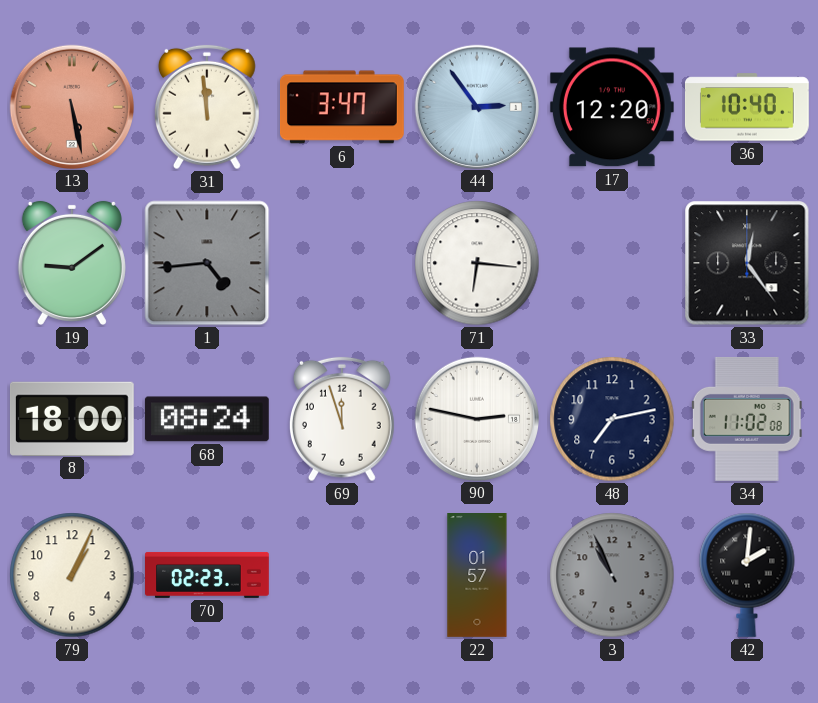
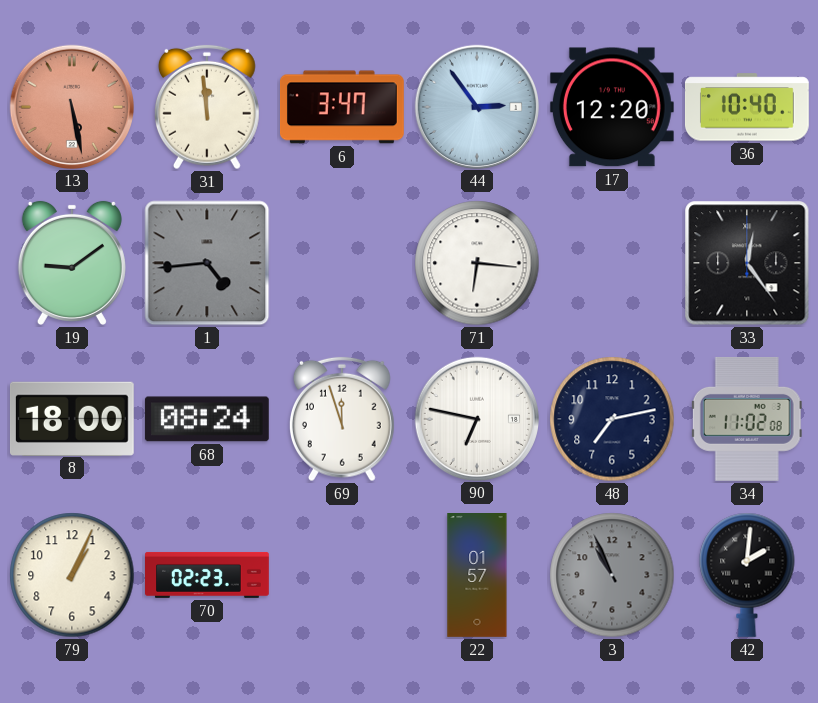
90: 2:47 -> 6:47
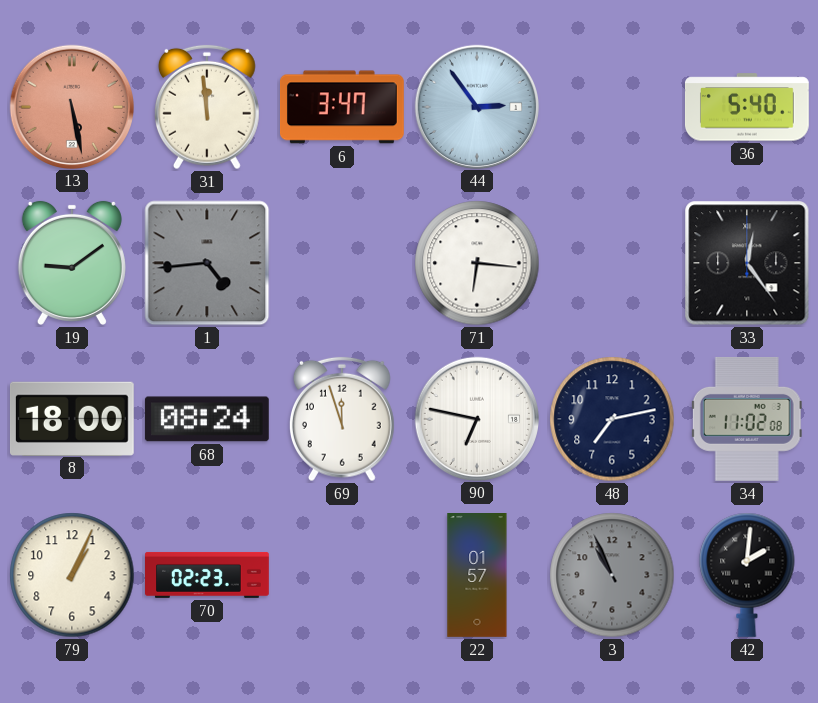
17: 12:20 -> none
36: 10:40 -> 5:40
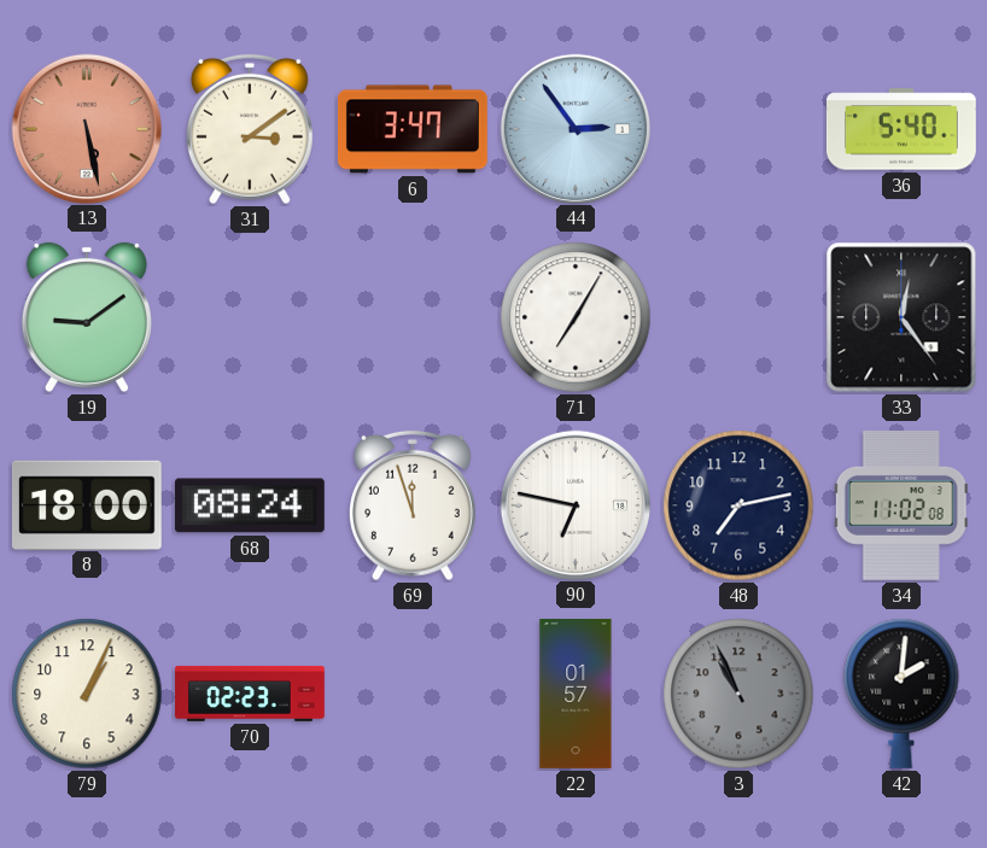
31: 11:59 -> 3:09
1: 4:44 -> none
71: 6:16 -> 7:05
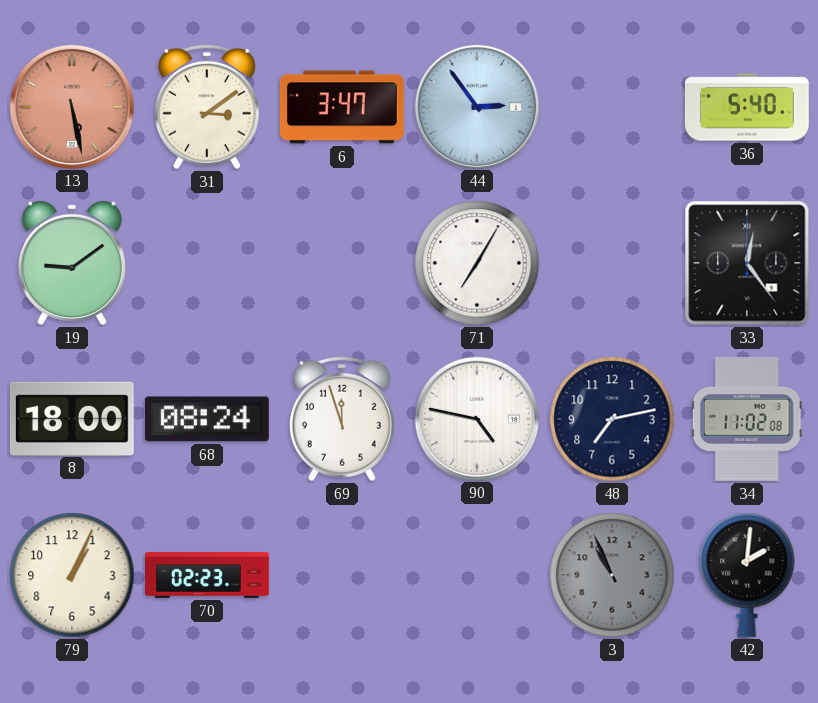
90: 6:47 -> 4:47
22: 01:57 -> none
